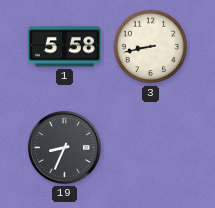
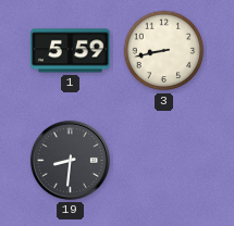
1: 5:58 -> 5:59
19: 8:34 -> 8:31
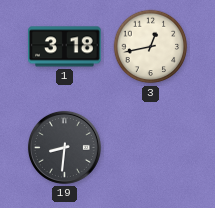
1: 5:59 -> 3:18
3: 8:43 -> 12:43
